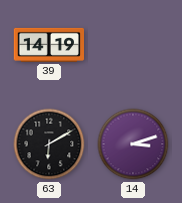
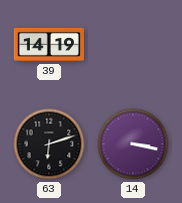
63: 6:10 -> 6:12
14: 3:12 -> 3:17
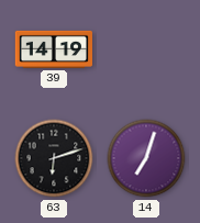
14: 3:17 -> 7:03
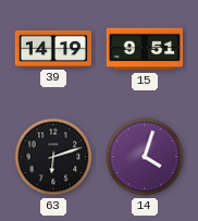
15: none -> 9:51
14: 7:03 -> 4:03
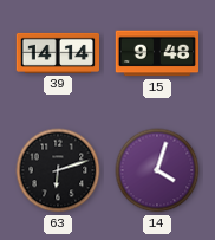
39: 14:19 -> 14:14
15: 9:51 -> 9:48
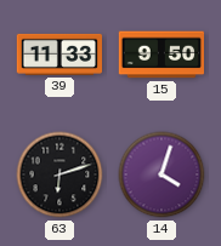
39: 14:14 -> 11:33
15: 9:48 -> 9:50
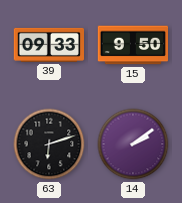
39: 11:33 -> 09:33
14: 4:03 -> 2:09
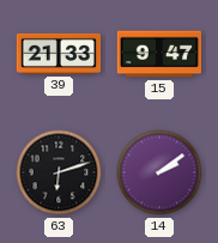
39: 09:33 -> 21:33
15: 9:50 -> 9:47
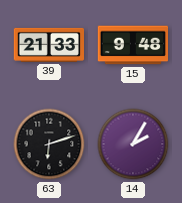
15: 9:47 -> 9:48
14: 2:09 -> 2:05
